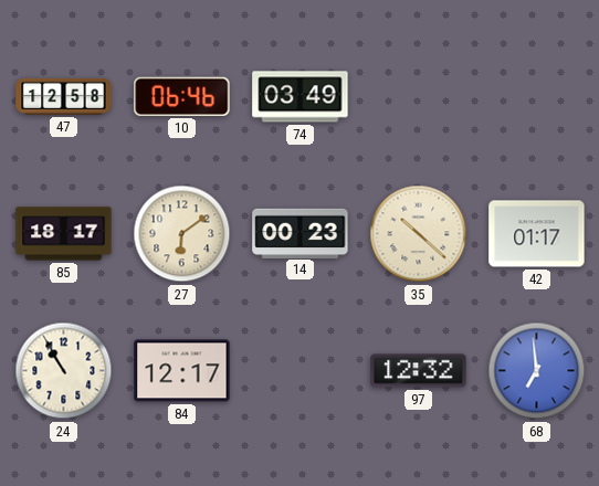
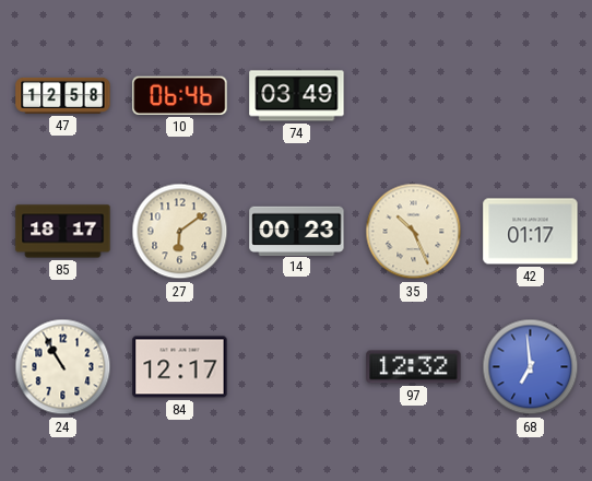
35: 10:22 -> 10:26
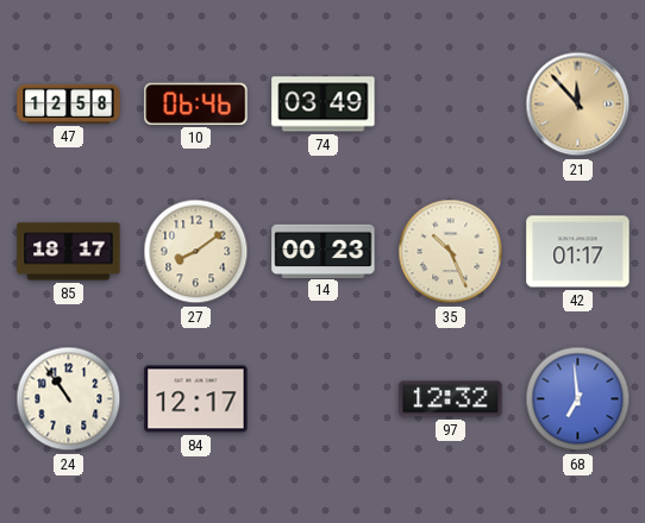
21: none -> 11:53
27: 6:09 -> 8:09
24: 10:55 -> 10:54
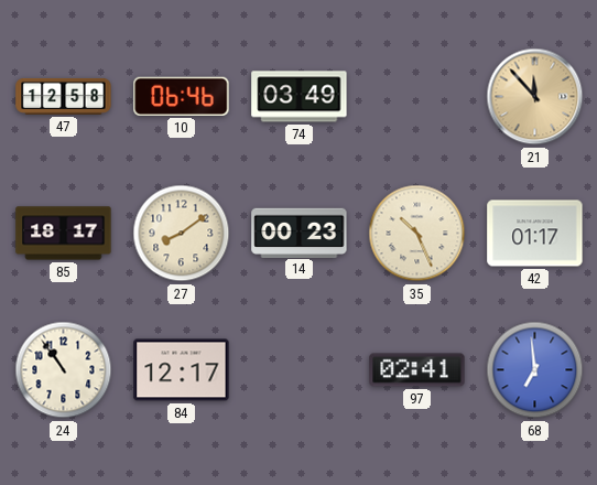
97: 12:32 -> 02:41
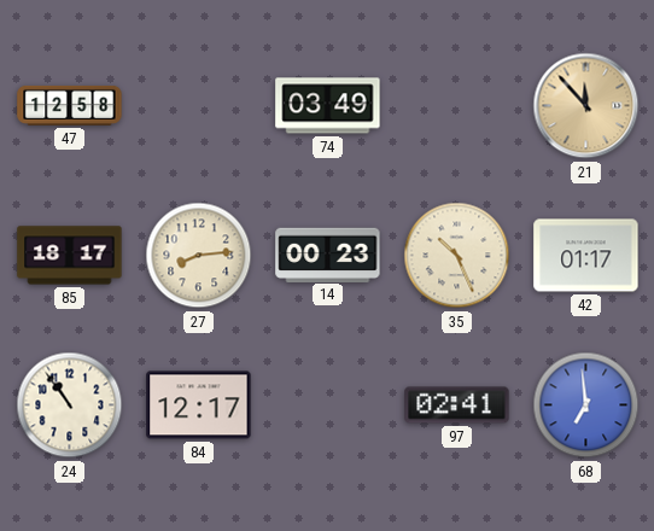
10: 06:46 -> none
27: 8:09 -> 8:14
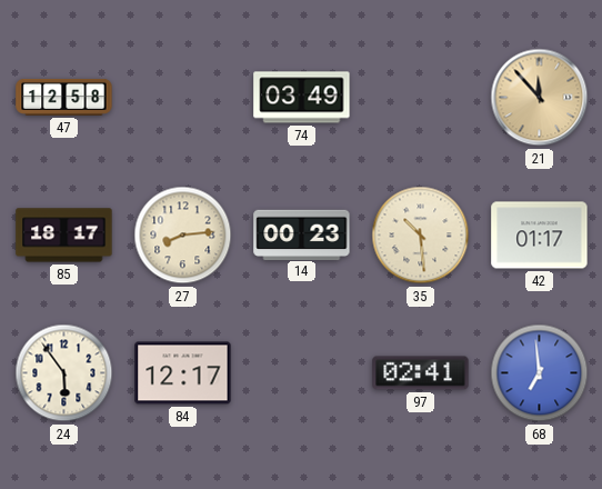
35: 10:26 -> 10:29
24: 10:54 -> 5:54
